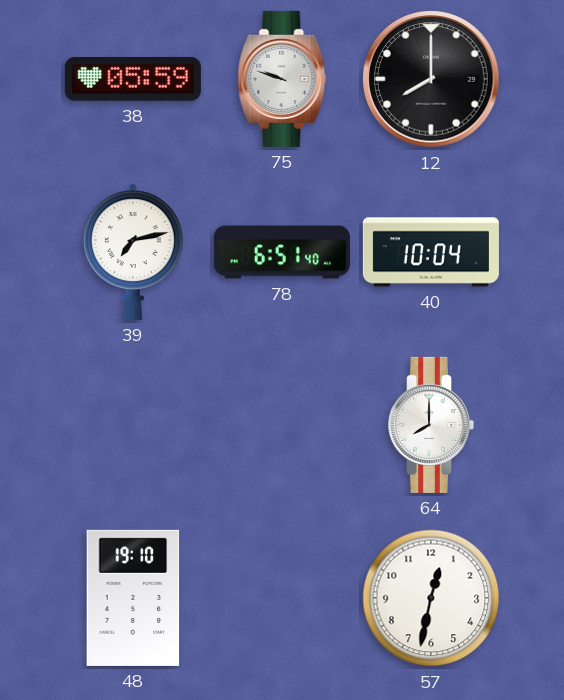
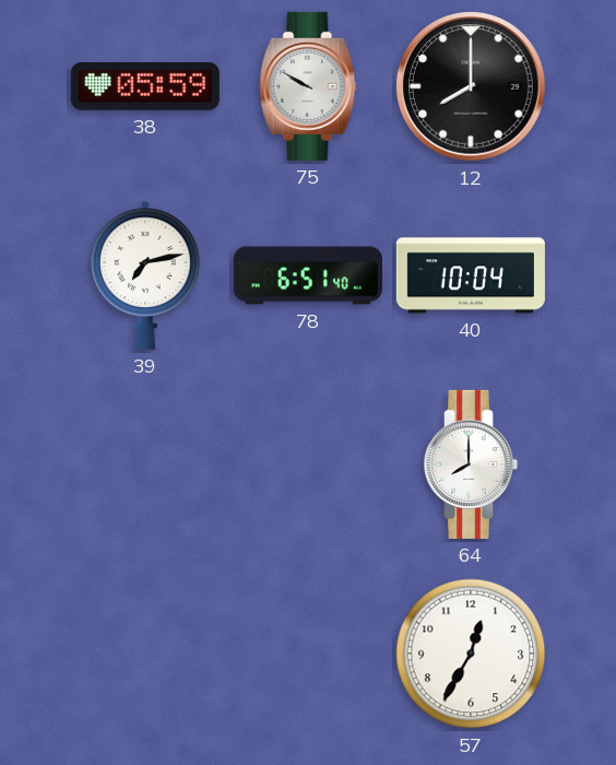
75: 9:48 -> 9:50
48: 19:10 -> none
57: 12:32 -> 12:35
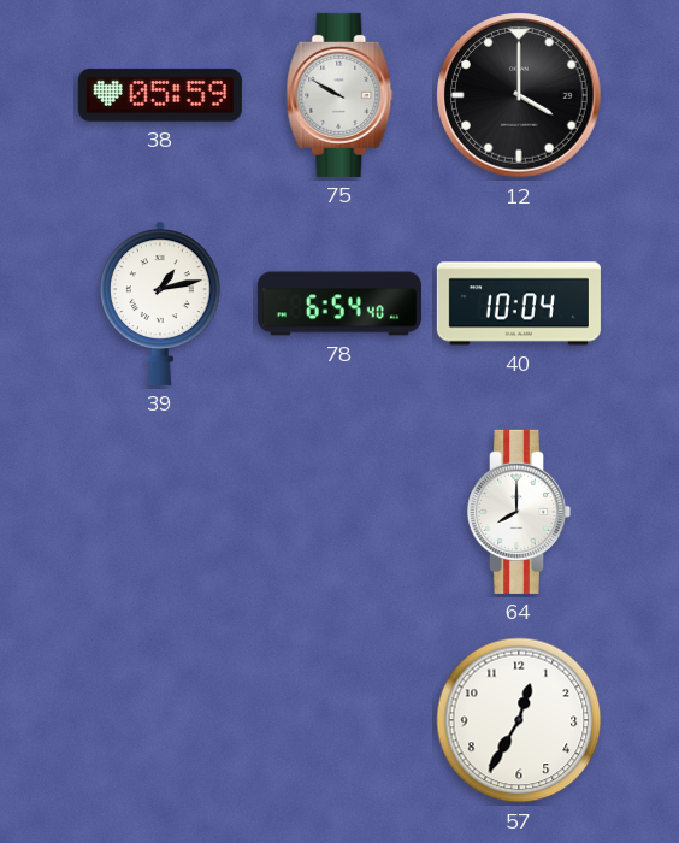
12: 8:00 -> 4:00
39: 7:13 -> 1:13
78: 6:51 -> 6:54
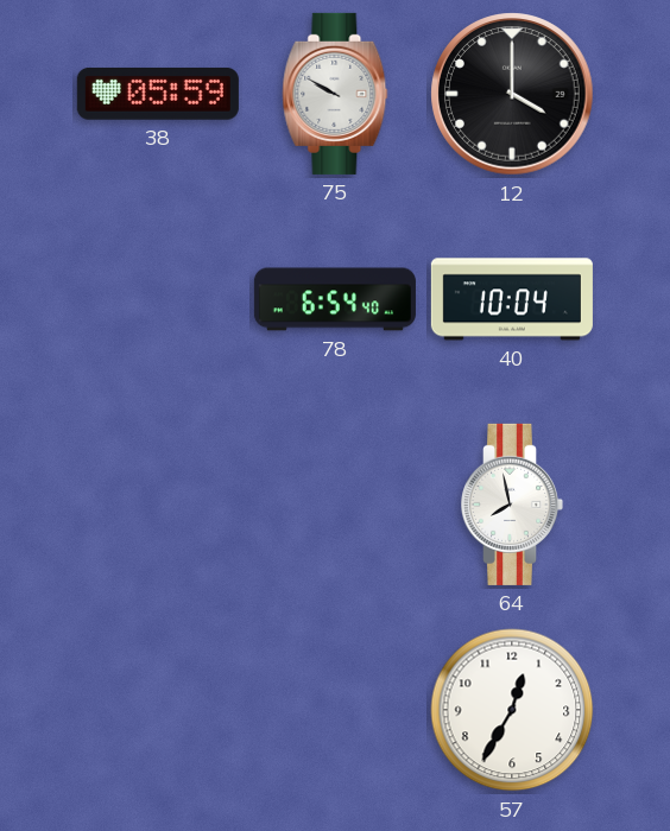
39: 1:13 -> none
64: 8:00 -> 7:58
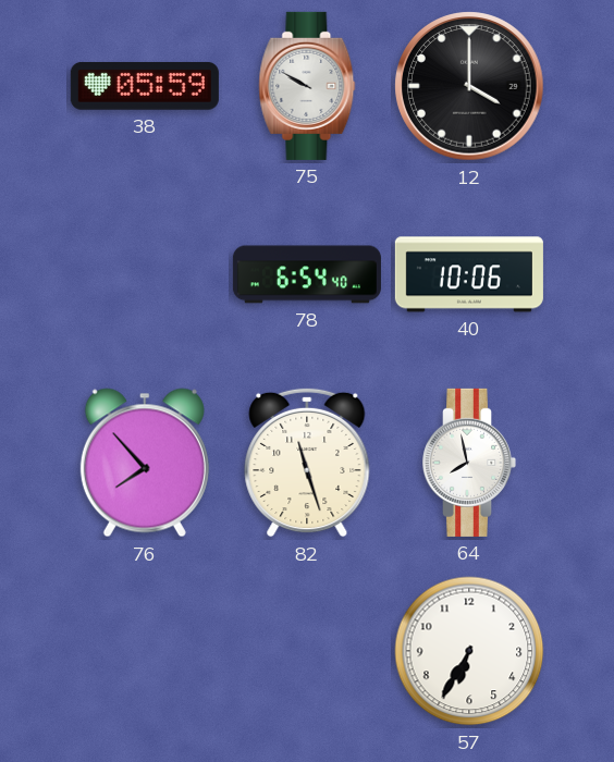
40: 10:04 -> 10:06
76: none -> 7:53
82: none -> 11:27
57: 12:35 -> 6:35
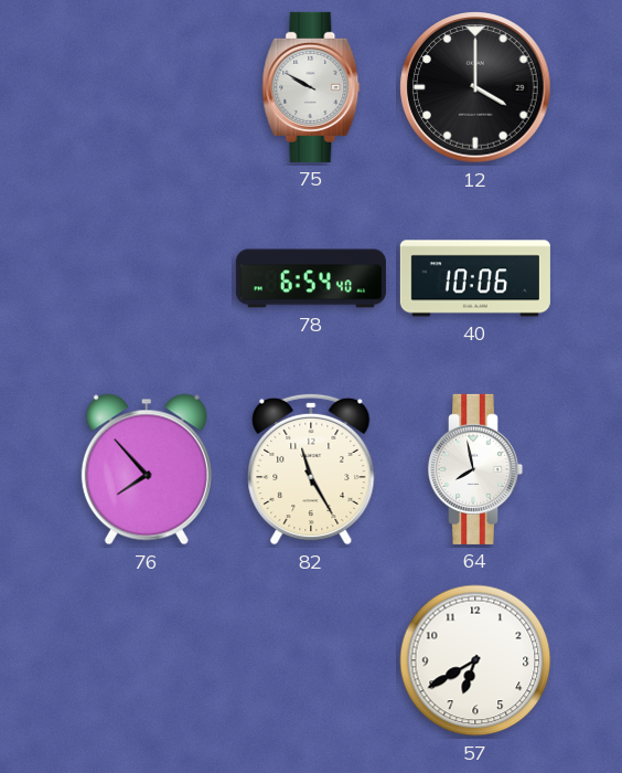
38: 05:59 -> none
82: 11:27 -> 11:25
57: 6:35 -> 6:40
